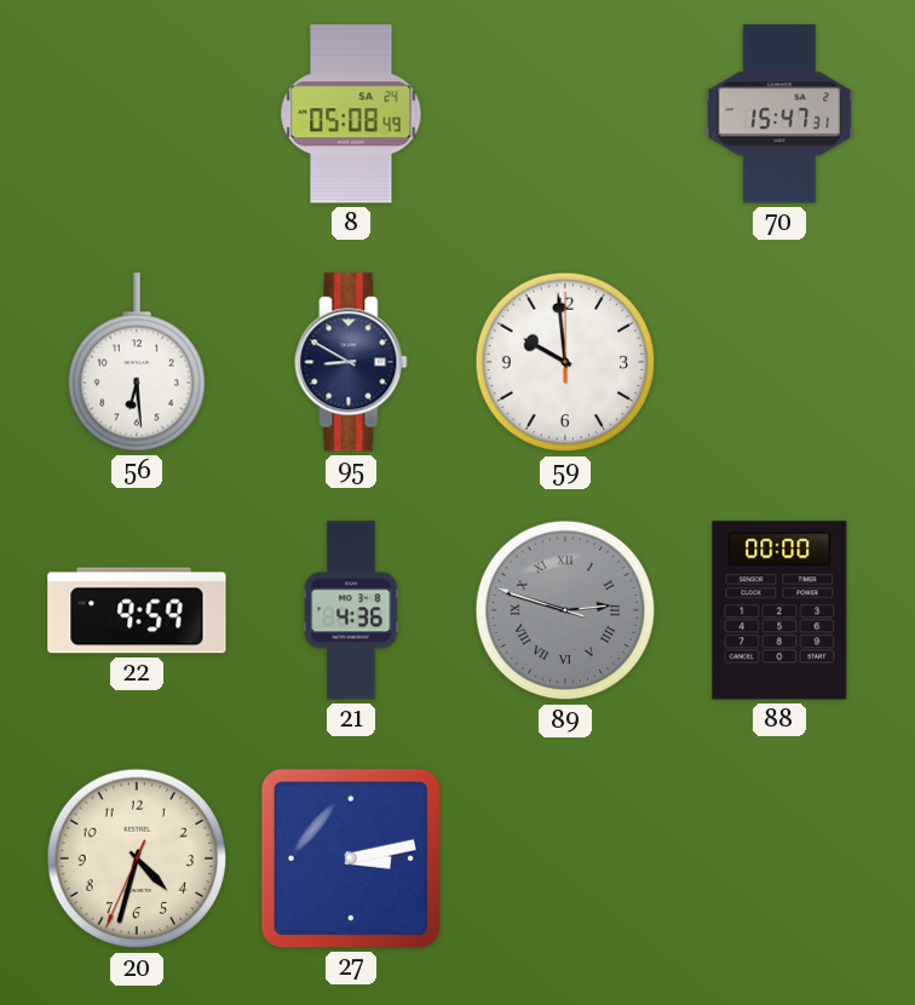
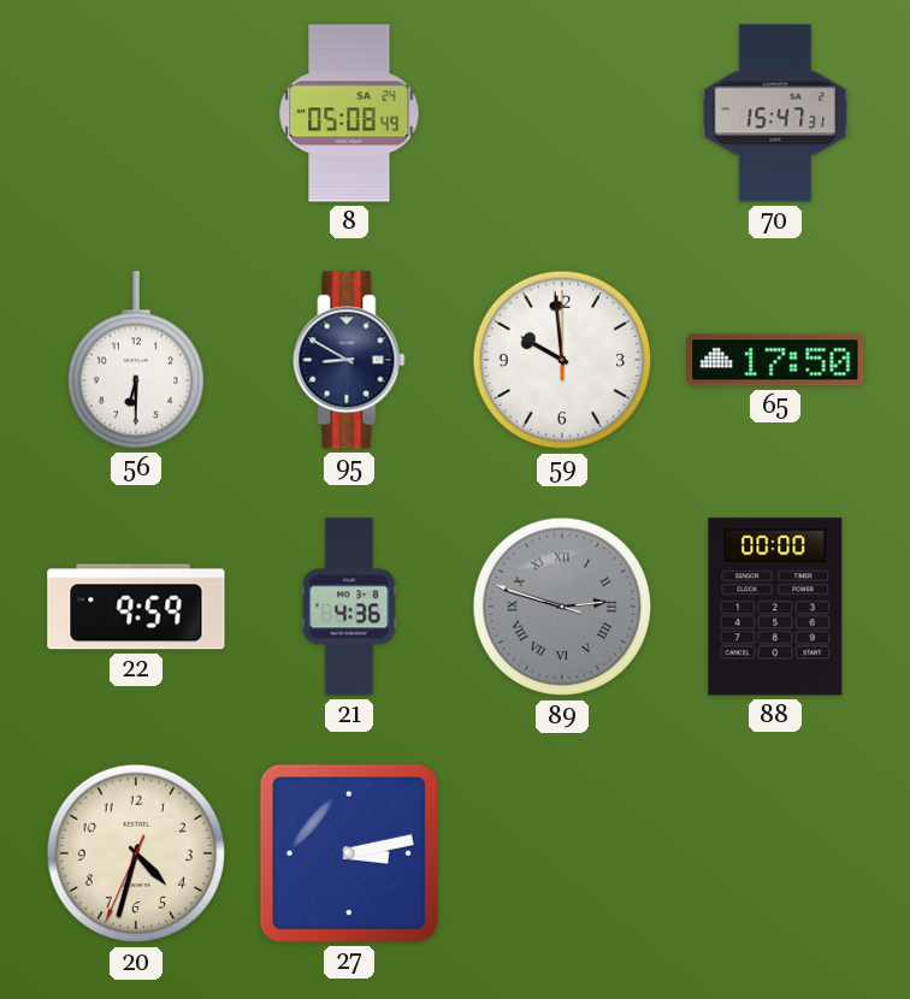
56: 6:29 -> 6:30
65: none -> 17:50
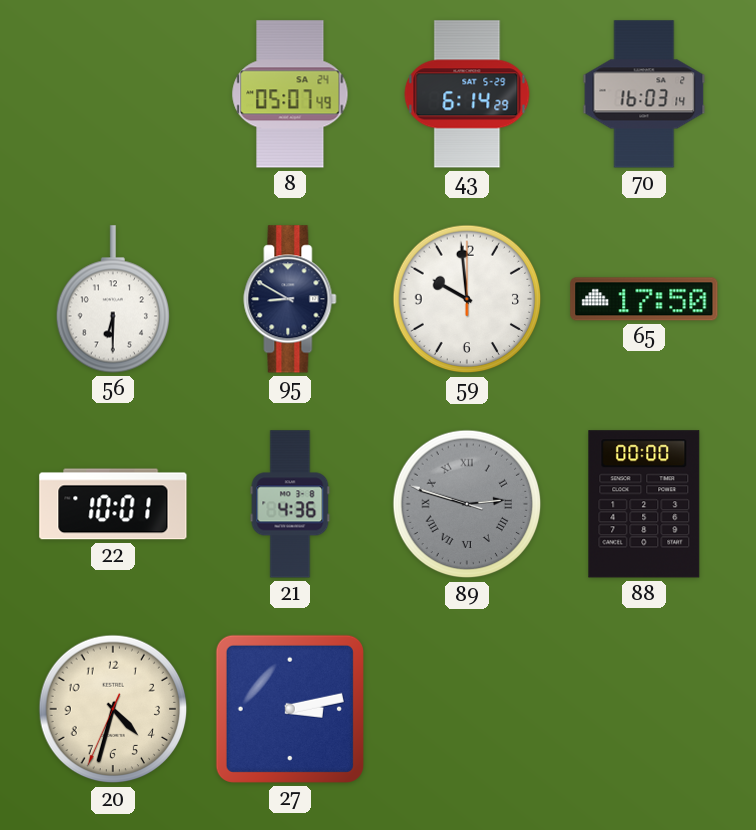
8: 05:08 -> 05:07
43: none -> 6:14
70: 15:47 -> 16:03
22: 9:59 -> 10:01
